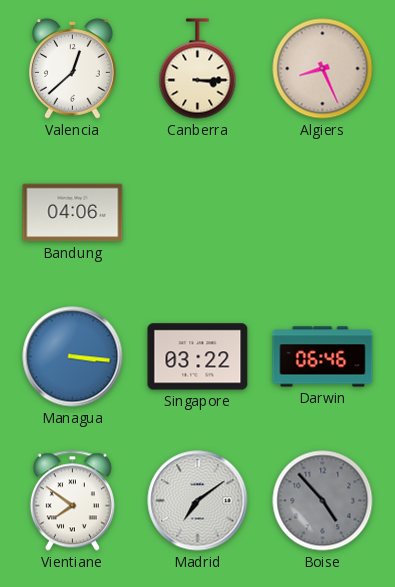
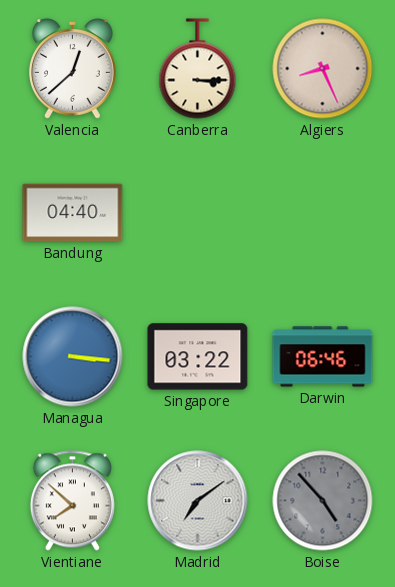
Bandung: 04:06 -> 04:40
Vientiane: 7:51 -> 7:52
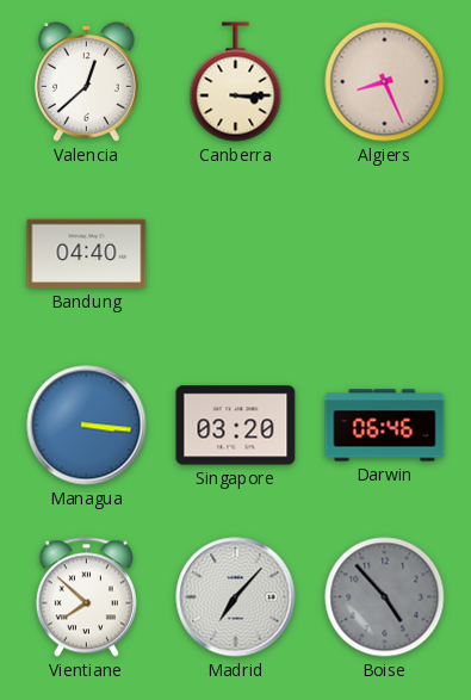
Singapore: 03:22 -> 03:20
Madrid: 7:09 -> 7:07
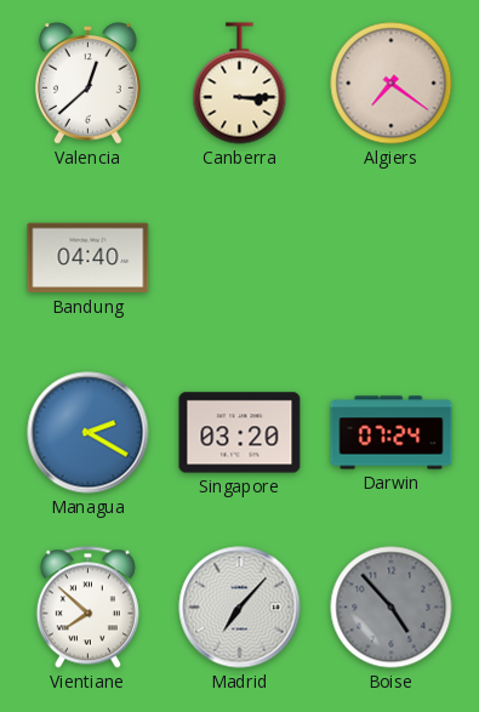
Algiers: 8:26 -> 7:21
Managua: 3:16 -> 2:20
Darwin: 06:46 -> 07:24
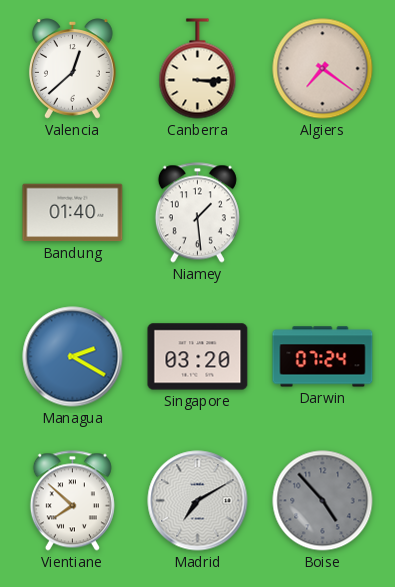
Bandung: 04:40 -> 01:40
Niamey: none -> 1:29
Madrid: 7:07 -> 7:10
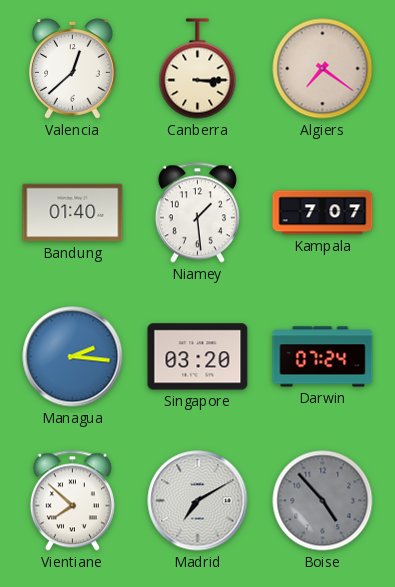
Kampala: none -> 7:07
Managua: 2:20 -> 2:16
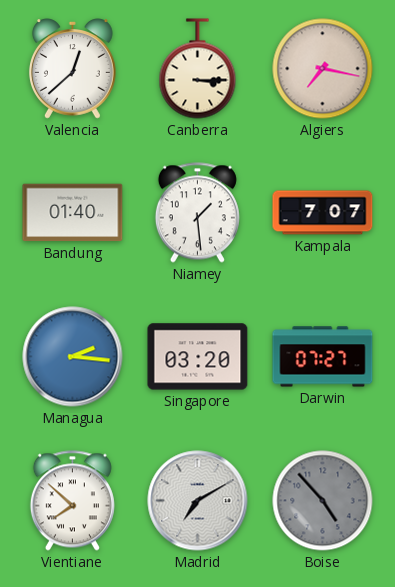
Algiers: 7:21 -> 7:17
Darwin: 07:24 -> 07:27
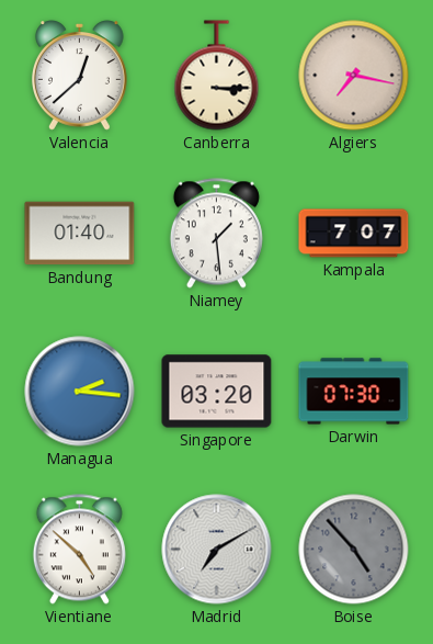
Darwin: 07:27 -> 07:30
Vientiane: 7:52 -> 4:52
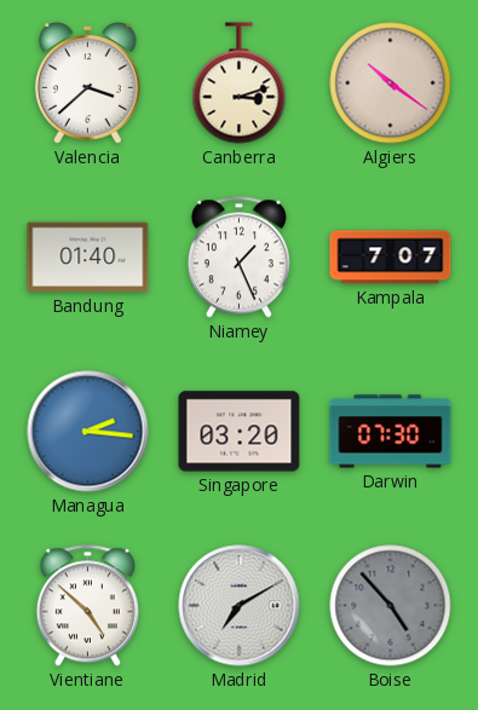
Valencia: 12:38 -> 3:38
Canberra: 3:15 -> 3:12
Algiers: 7:17 -> 10:21
Niamey: 1:29 -> 1:26
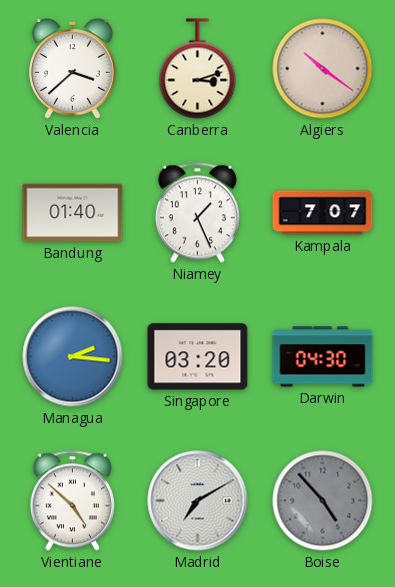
Darwin: 07:30 -> 04:30
